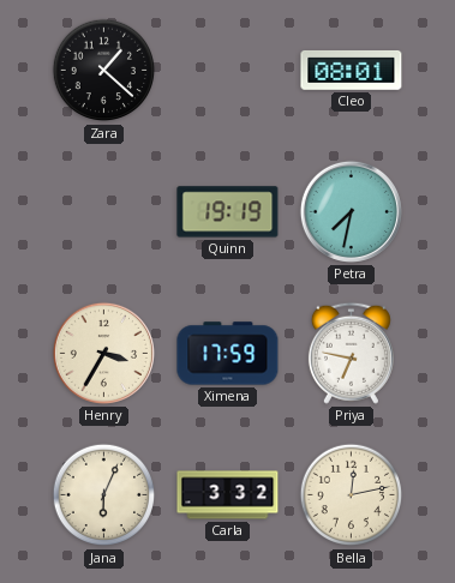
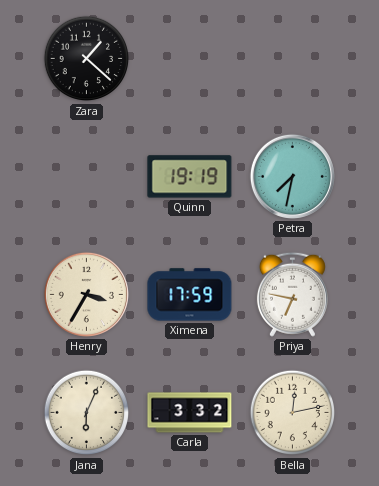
Cleo: 08:01 -> none
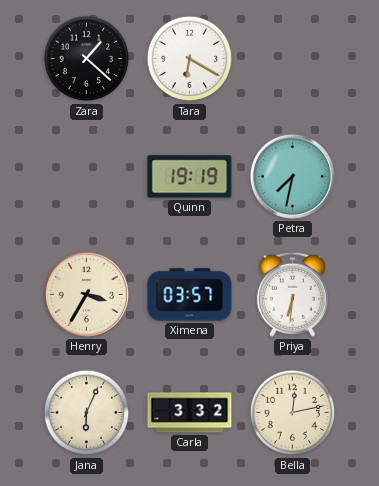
Tara: none -> 6:20
Ximena: 17:59 -> 03:57
Priya: 6:47 -> 6:31
